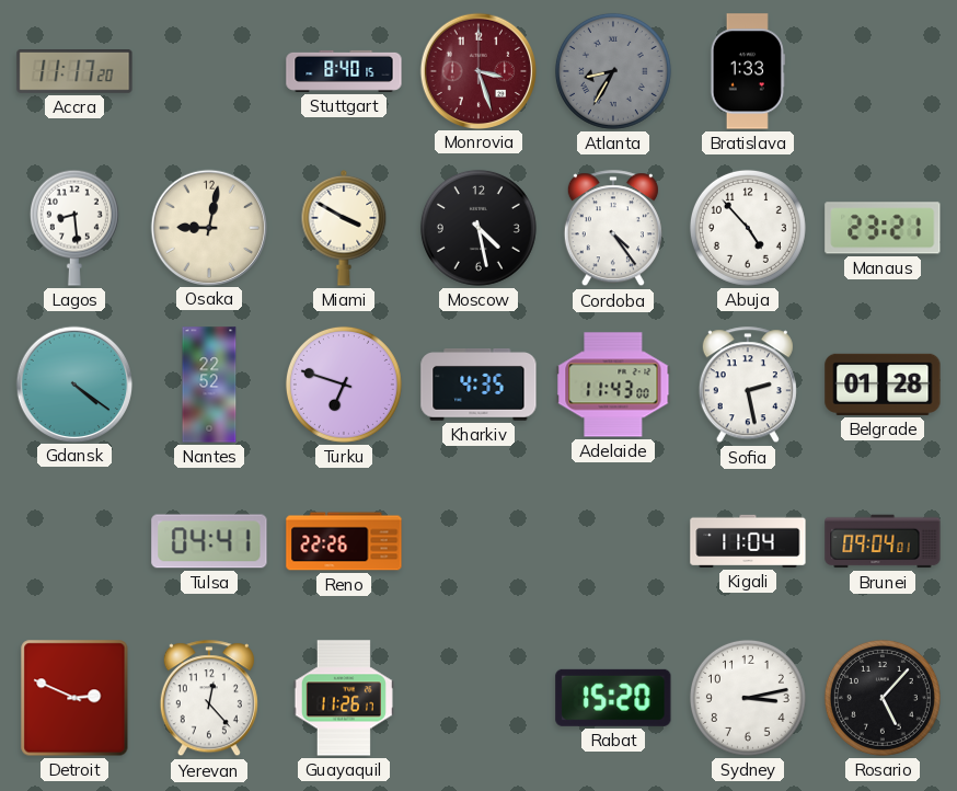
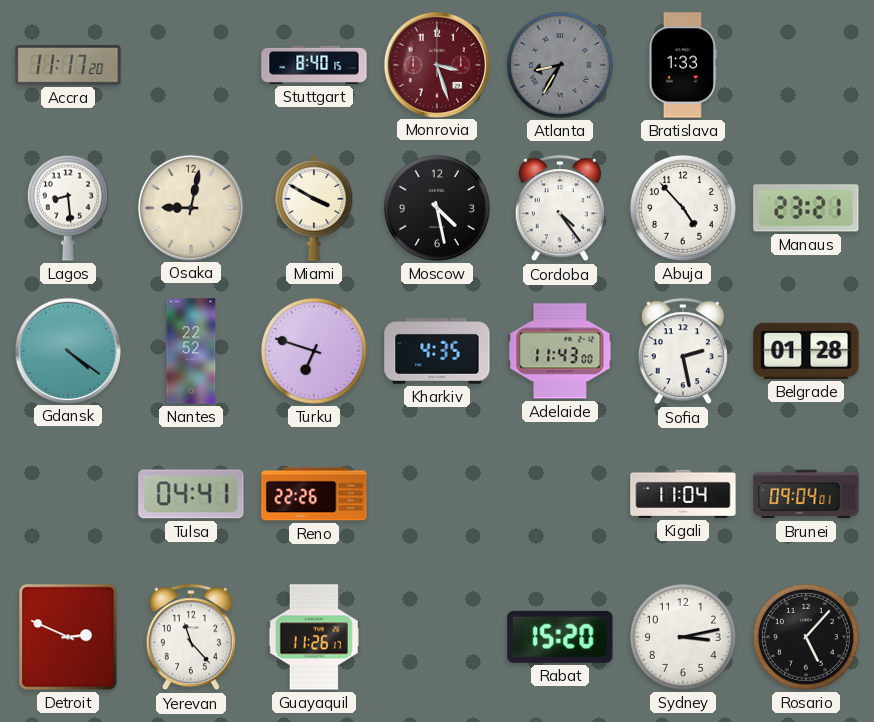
Yerevan: 12:23 -> 11:23
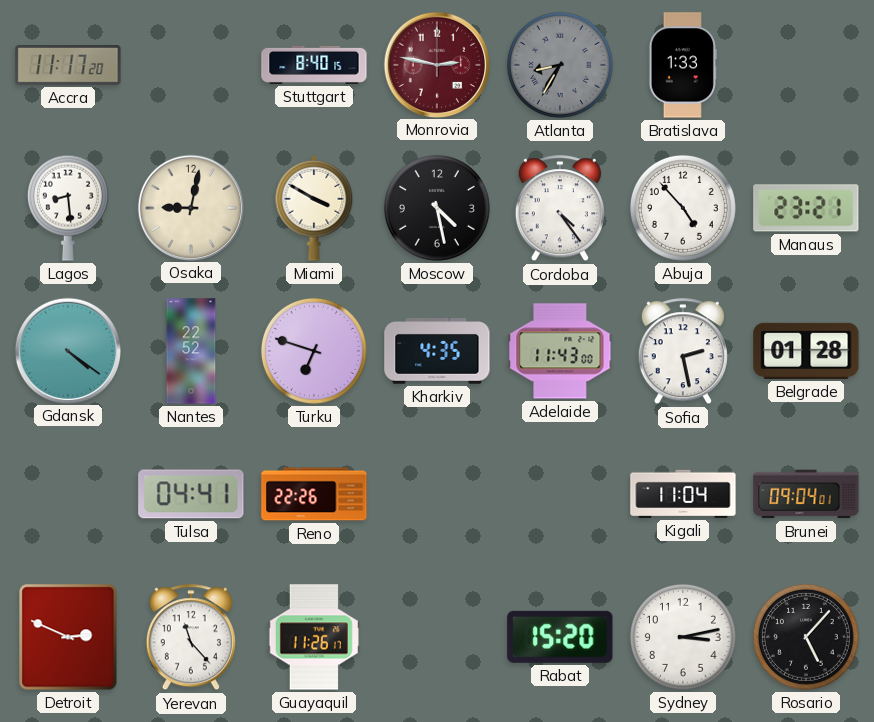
Monrovia: 3:27 -> 2:47
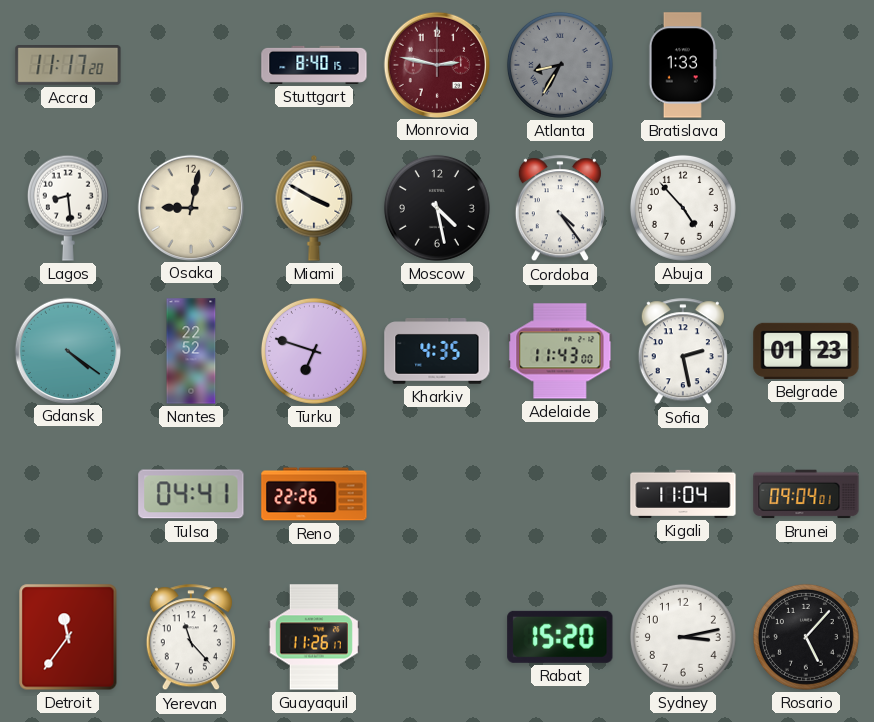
Manaus: 23:21 -> none
Belgrade: 01:28 -> 01:23
Detroit: 2:49 -> 11:36
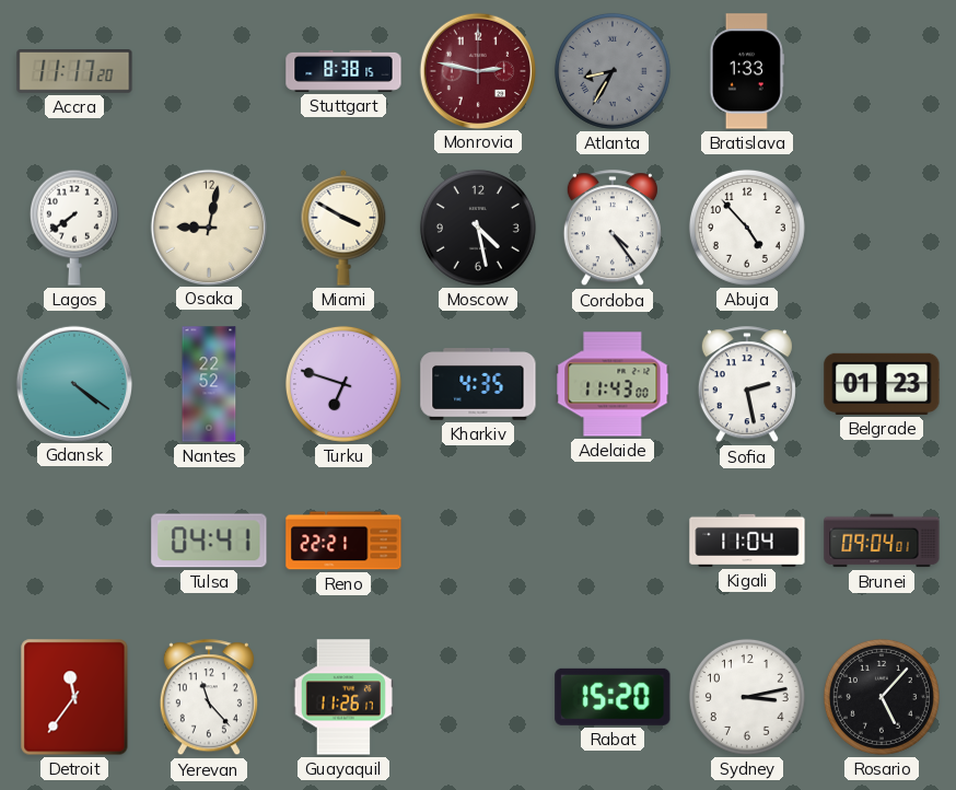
Stuttgart: 8:40 -> 8:38
Lagos: 8:29 -> 7:39
Reno: 22:26 -> 22:21
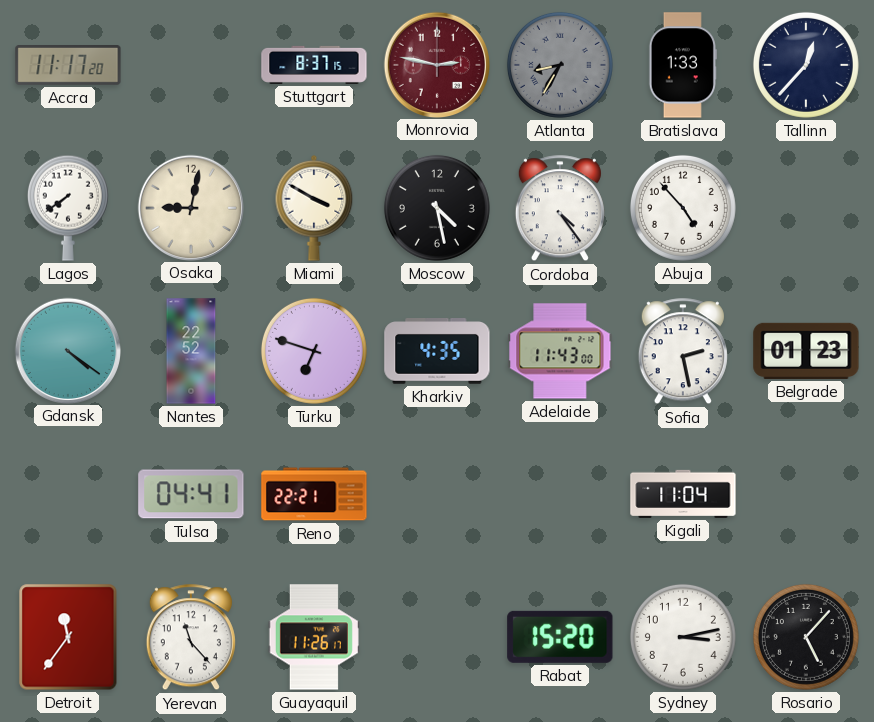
Stuttgart: 8:38 -> 8:37
Tallinn: none -> 12:37
Brunei: 09:04 -> none
